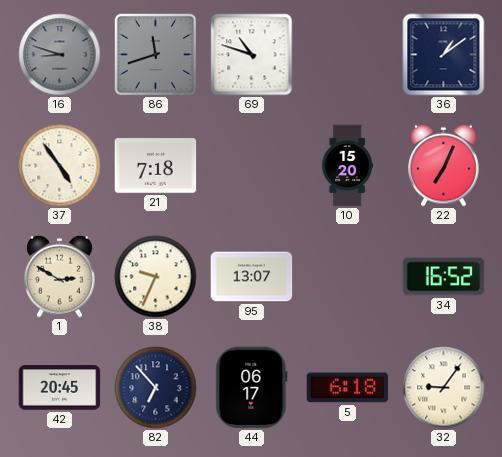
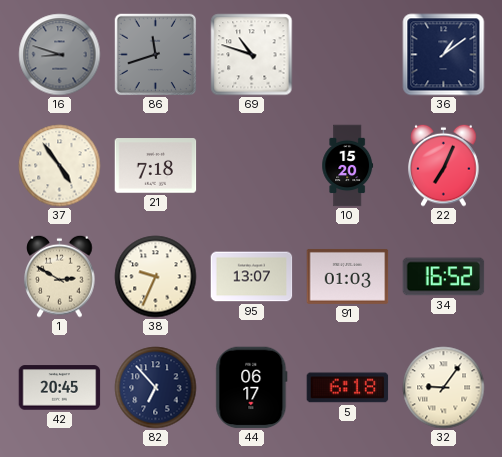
91: none -> 01:03
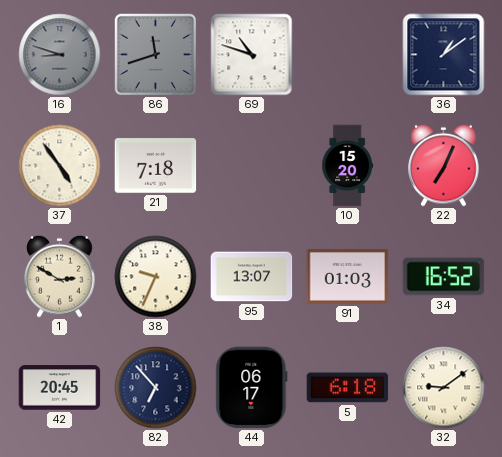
32: 9:06 -> 9:09
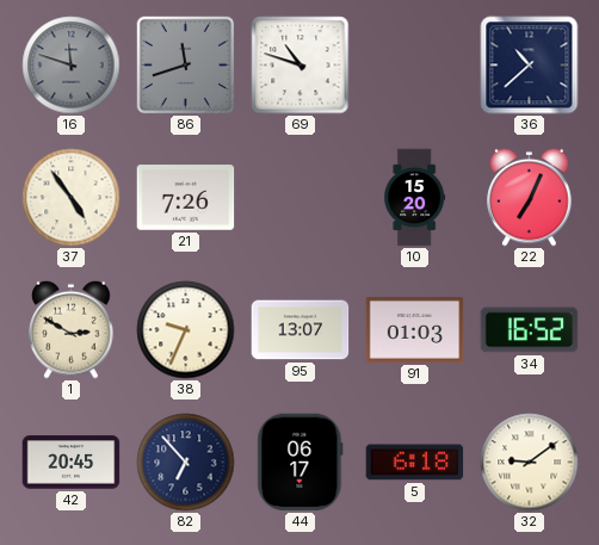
16: 8:48 -> 11:48
36: 1:09 -> 10:38
21: 7:18 -> 7:26
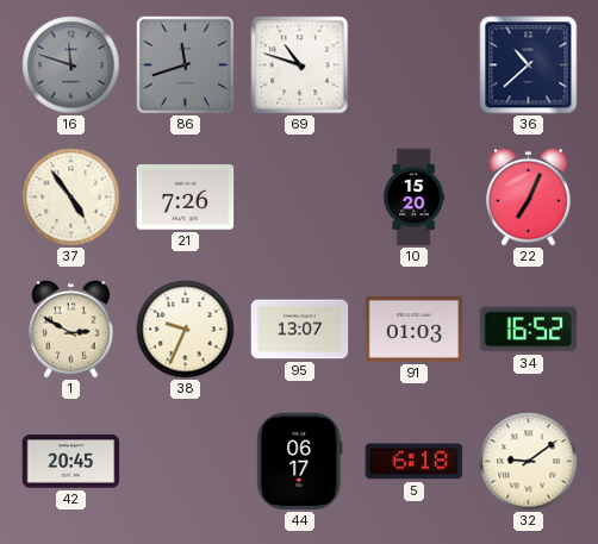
82: 6:53 -> none
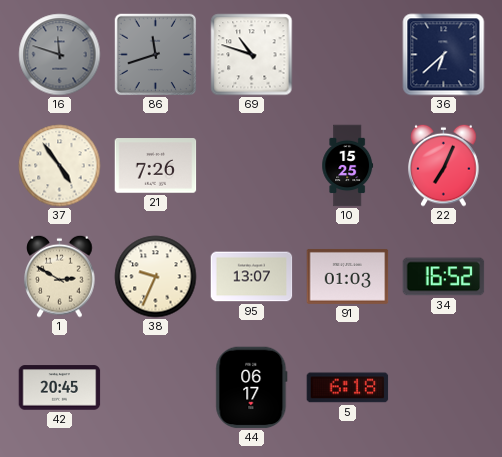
36: 10:38 -> 6:38
10: 15:20 -> 15:25
32: 9:09 -> none
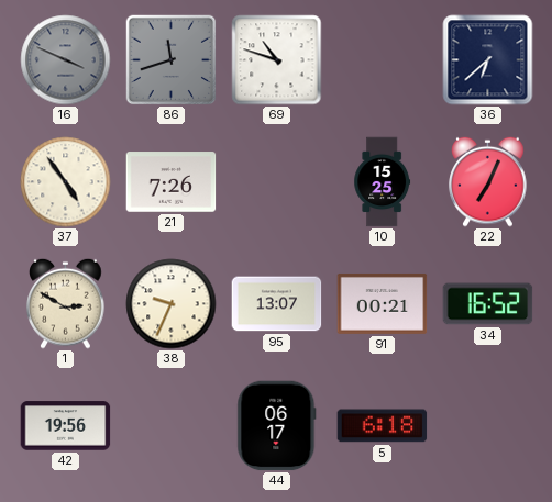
16: 11:48 -> 3:49
91: 01:03 -> 00:21
42: 20:45 -> 19:56
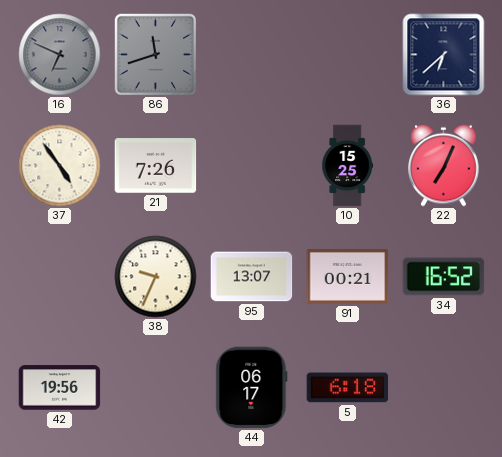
16: 3:49 -> 6:49
69: 10:48 -> none
1: 2:50 -> none
